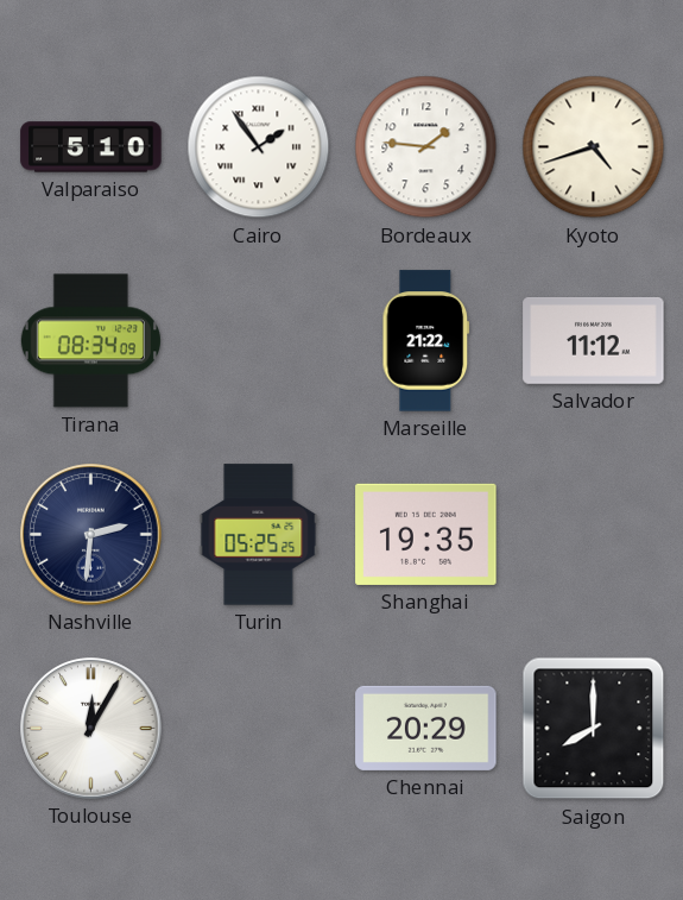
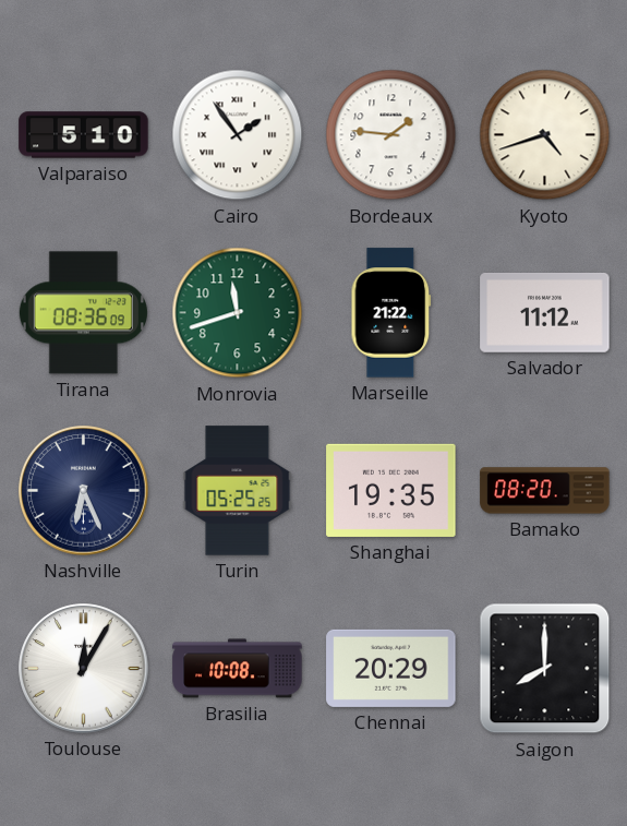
Tirana: 08:34 -> 08:36
Monrovia: none -> 11:42
Nashville: 2:31 -> 6:26
Bamako: none -> 08:20
Brasilia: none -> 10:08
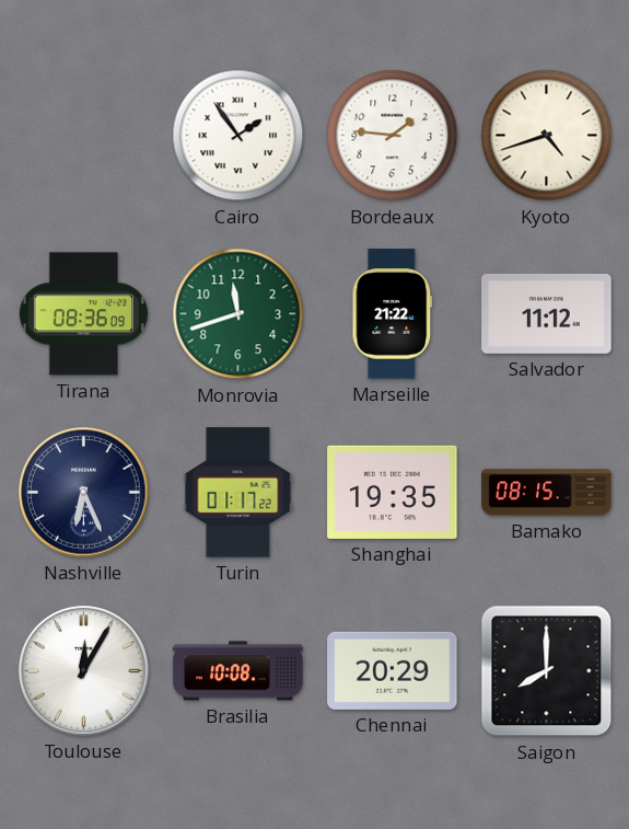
Valparaiso: 5:10 -> none
Turin: 05:25 -> 01:17
Bamako: 08:20 -> 08:15
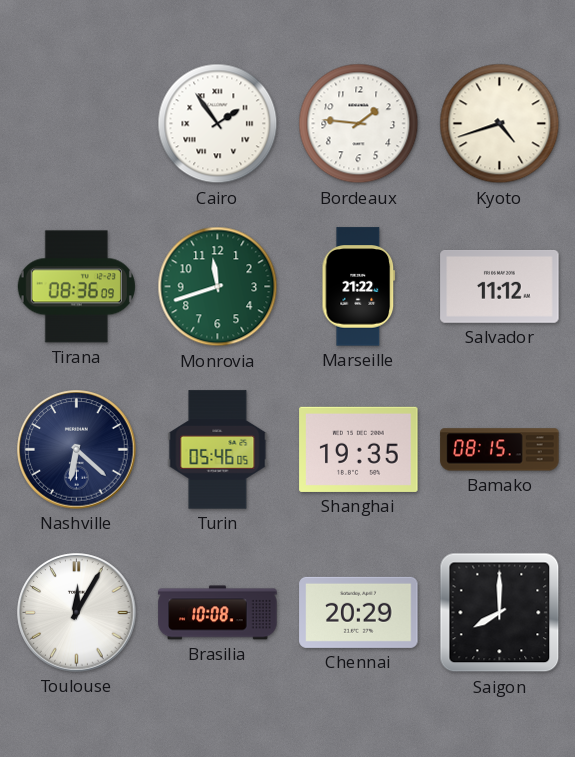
Nashville: 6:26 -> 6:22
Turin: 01:17 -> 05:46
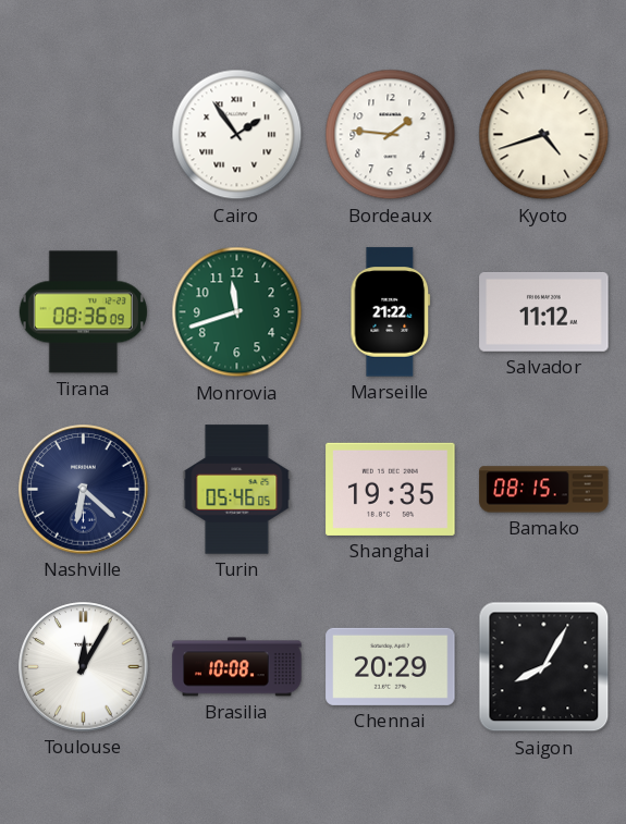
Saigon: 8:00 -> 8:05
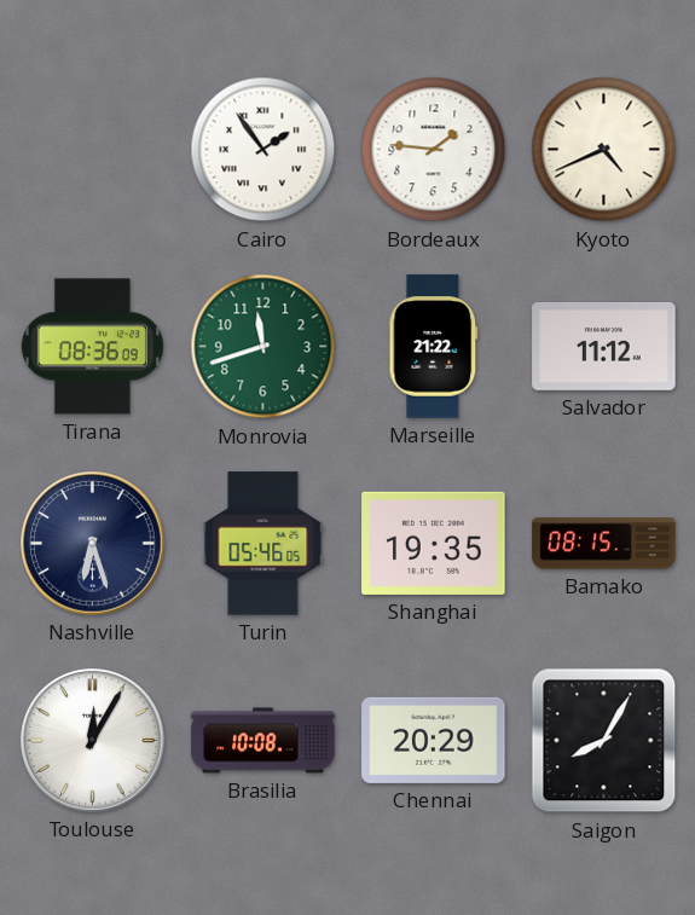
Kyoto: 4:42 -> 4:41
Nashville: 6:22 -> 6:27
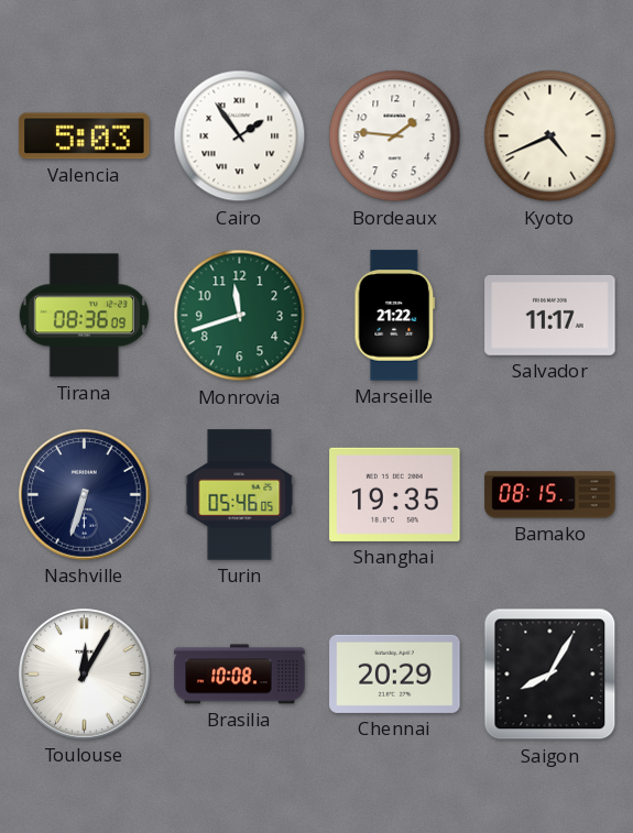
Valencia: none -> 5:03
Salvador: 11:12 -> 11:17
Nashville: 6:27 -> 6:33
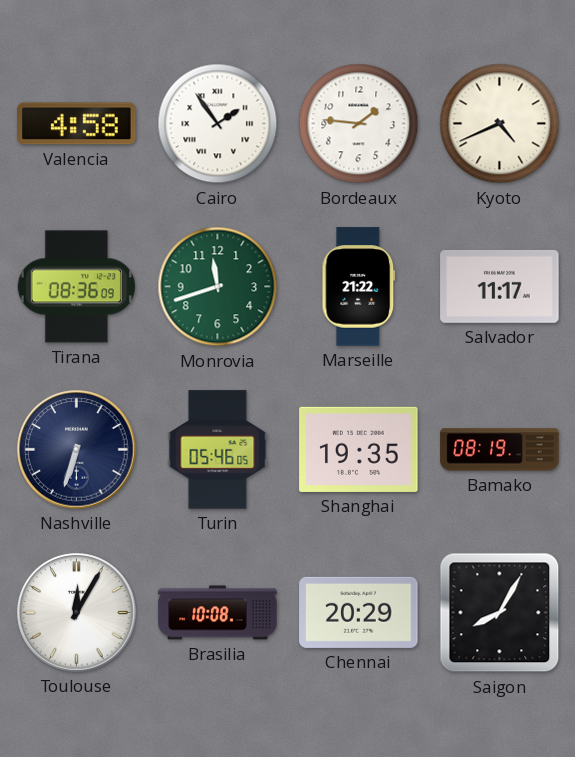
Valencia: 5:03 -> 4:58
Bamako: 08:15 -> 08:19
